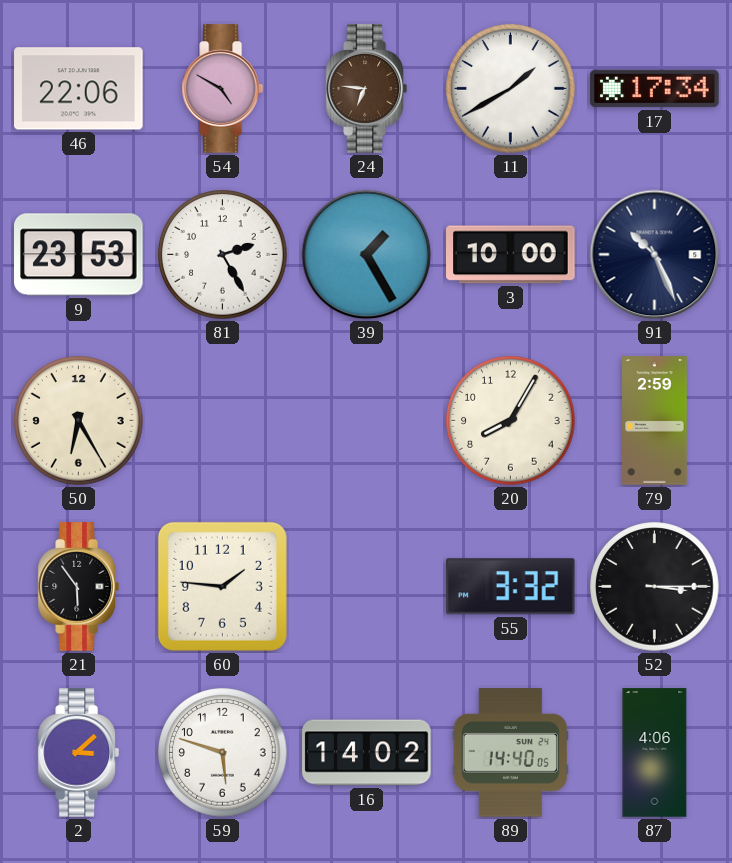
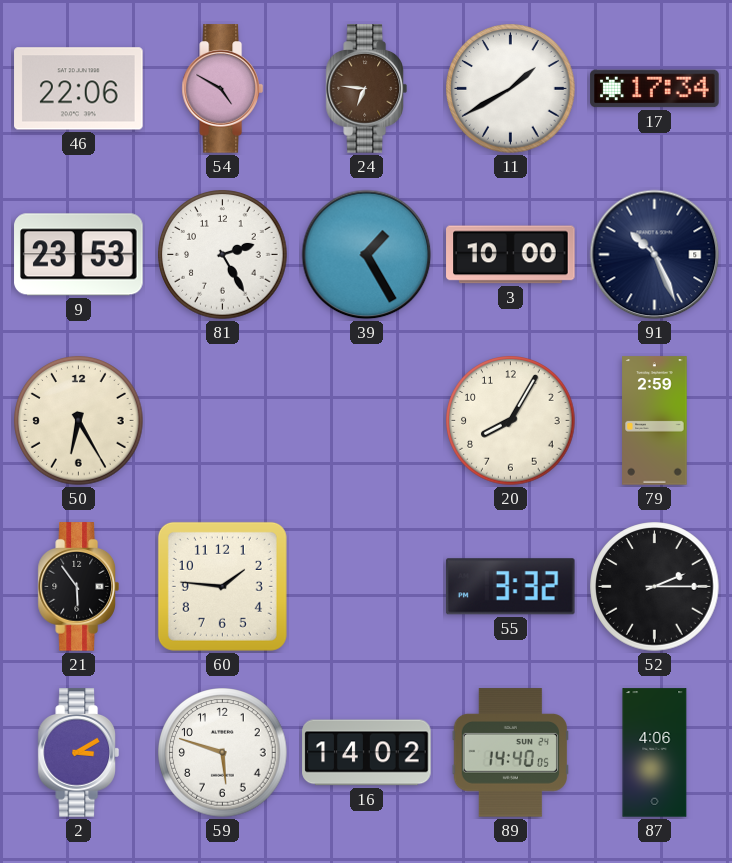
52: 3:15 -> 2:15
2: 3:08 -> 3:10
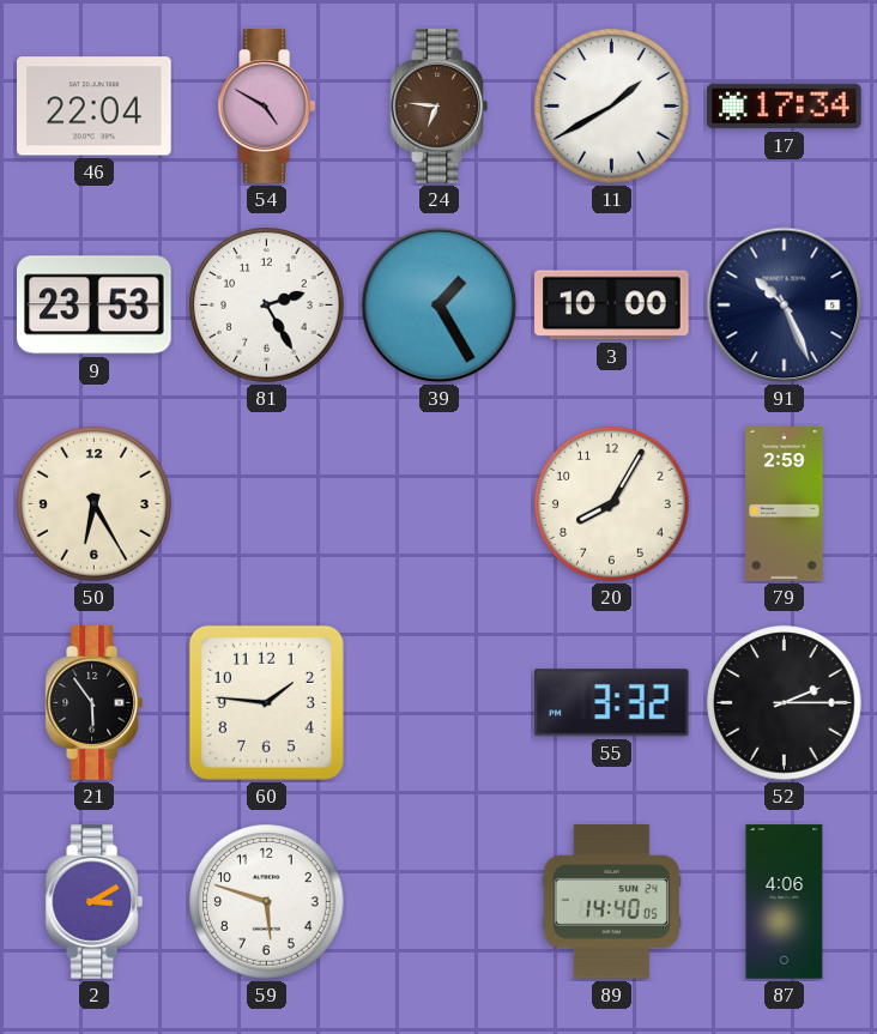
46: 22:06 -> 22:04
16: 14:02 -> none
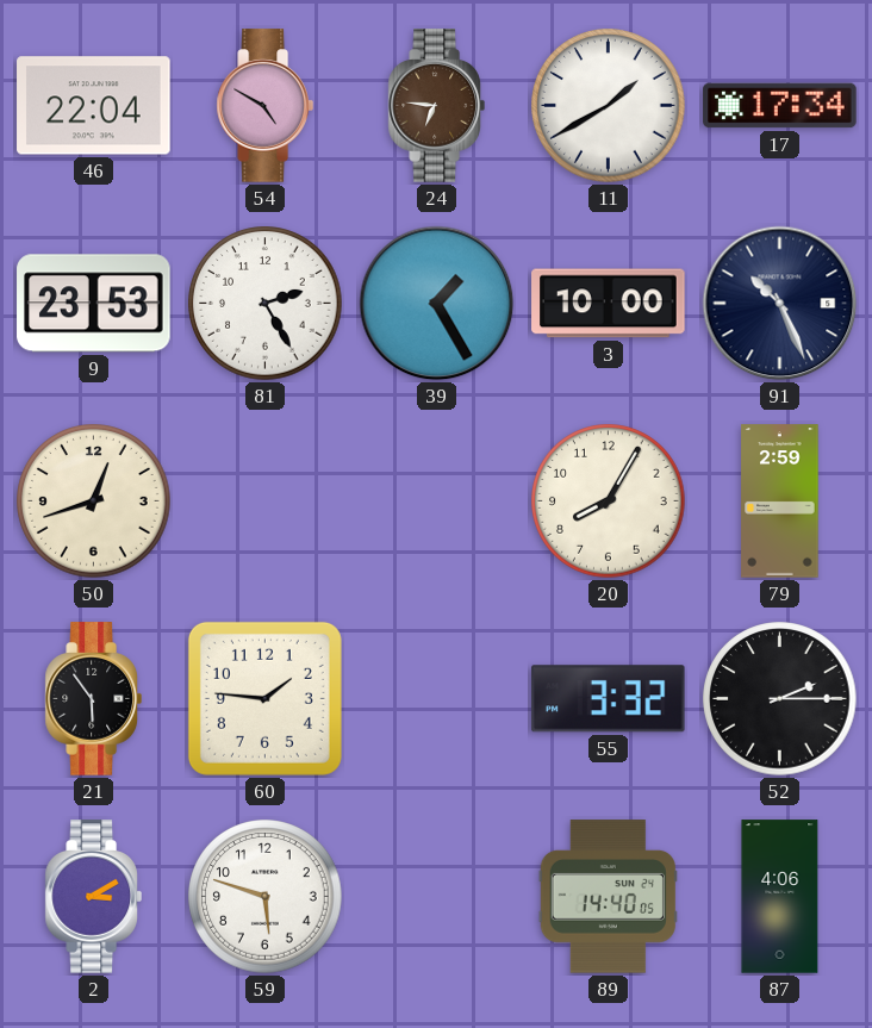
50: 6:25 -> 12:42
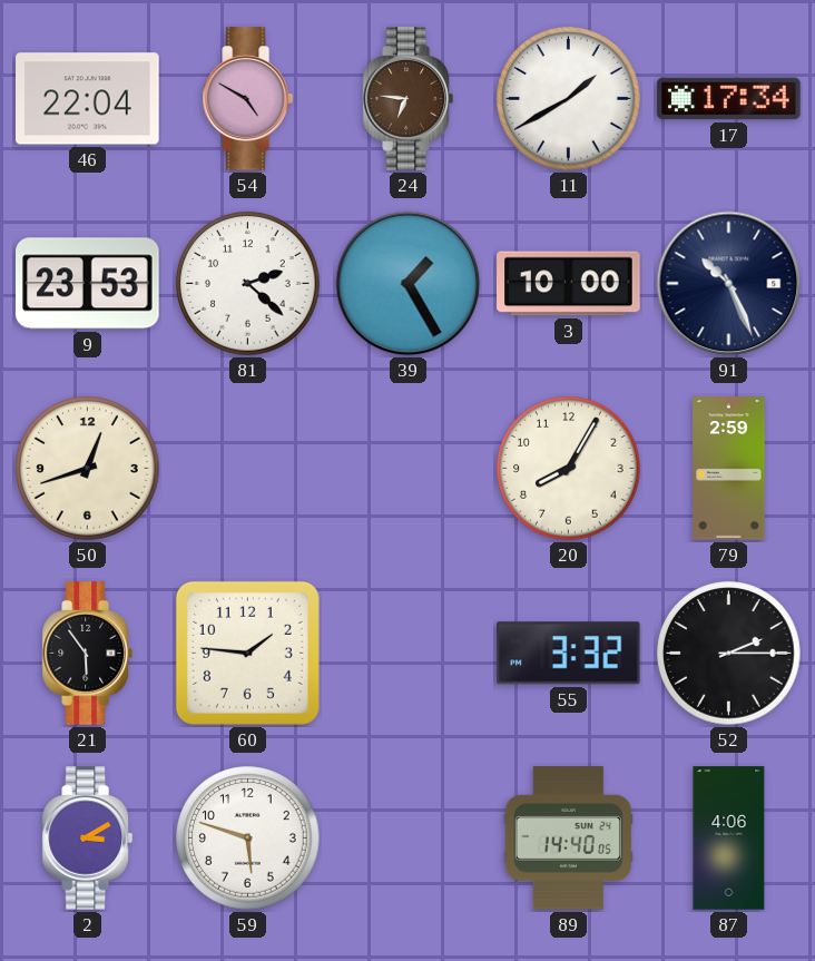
81: 2:25 -> 2:22
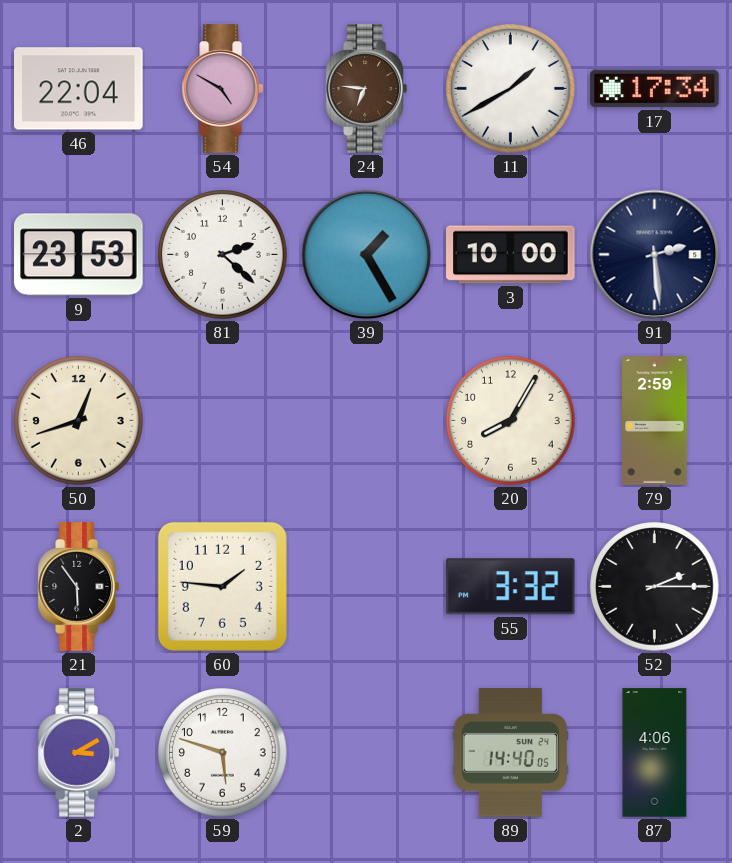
91: 10:26 -> 2:29
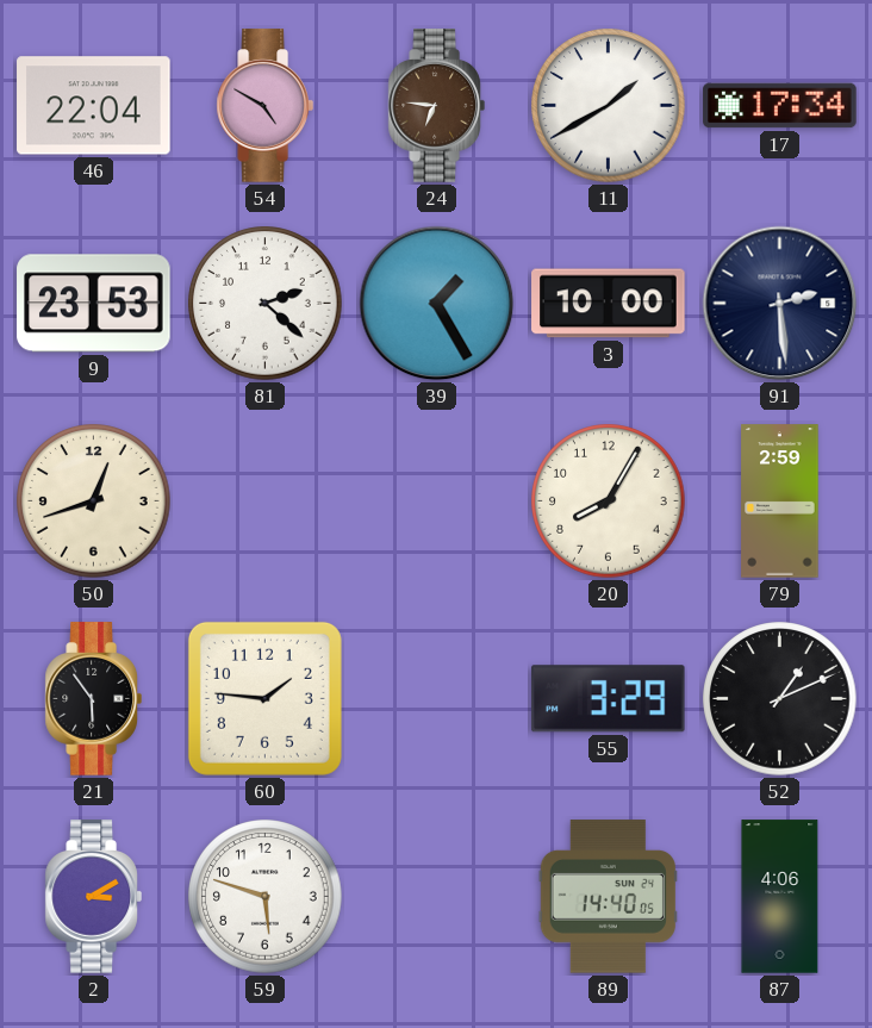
55: 3:32 -> 3:29
52: 2:15 -> 1:11
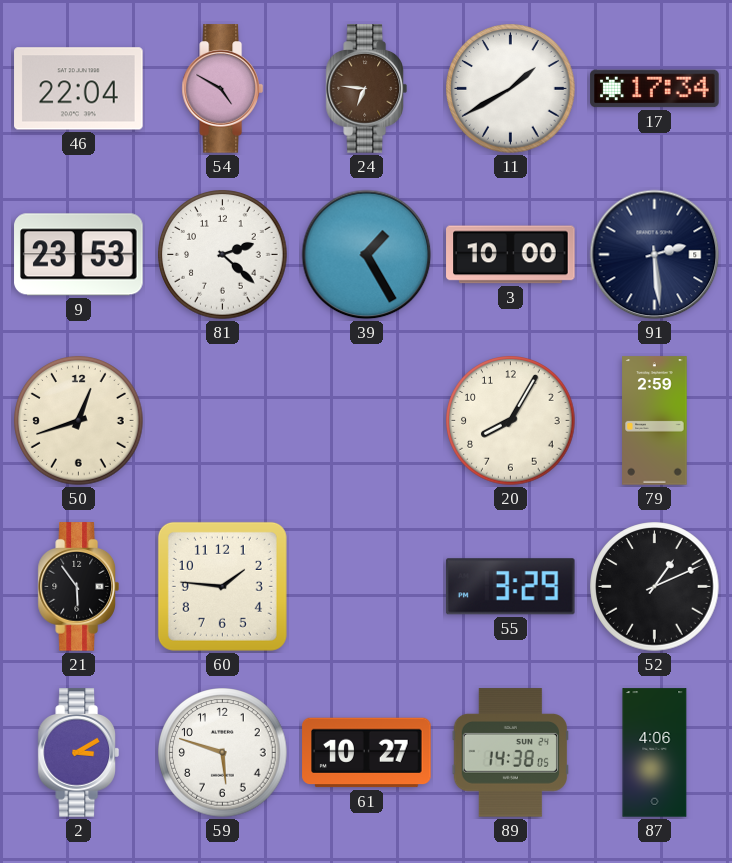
61: none -> 10:27
89: 14:40 -> 14:38
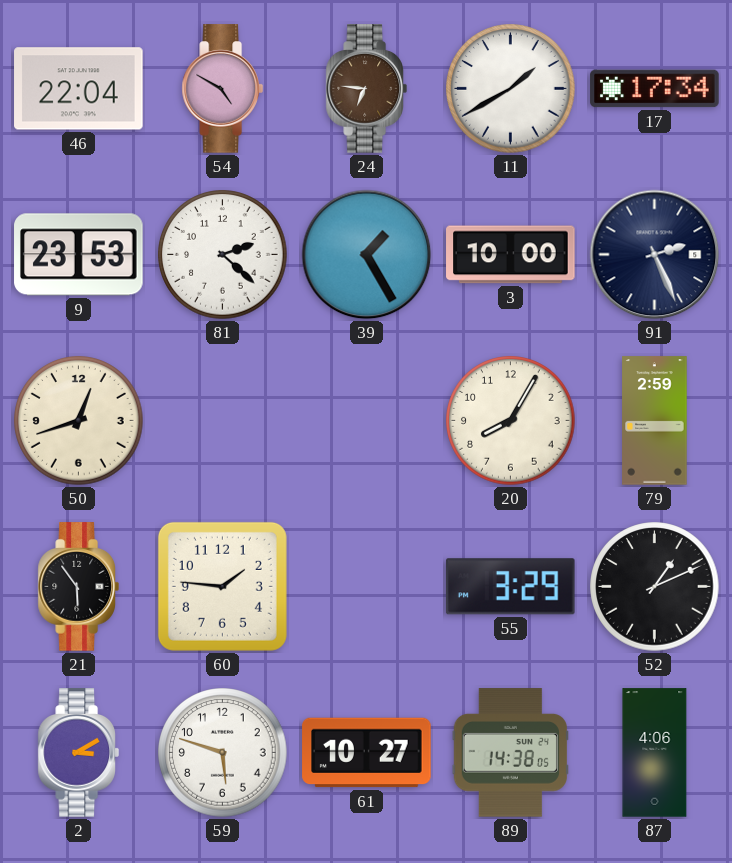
91: 2:29 -> 2:26
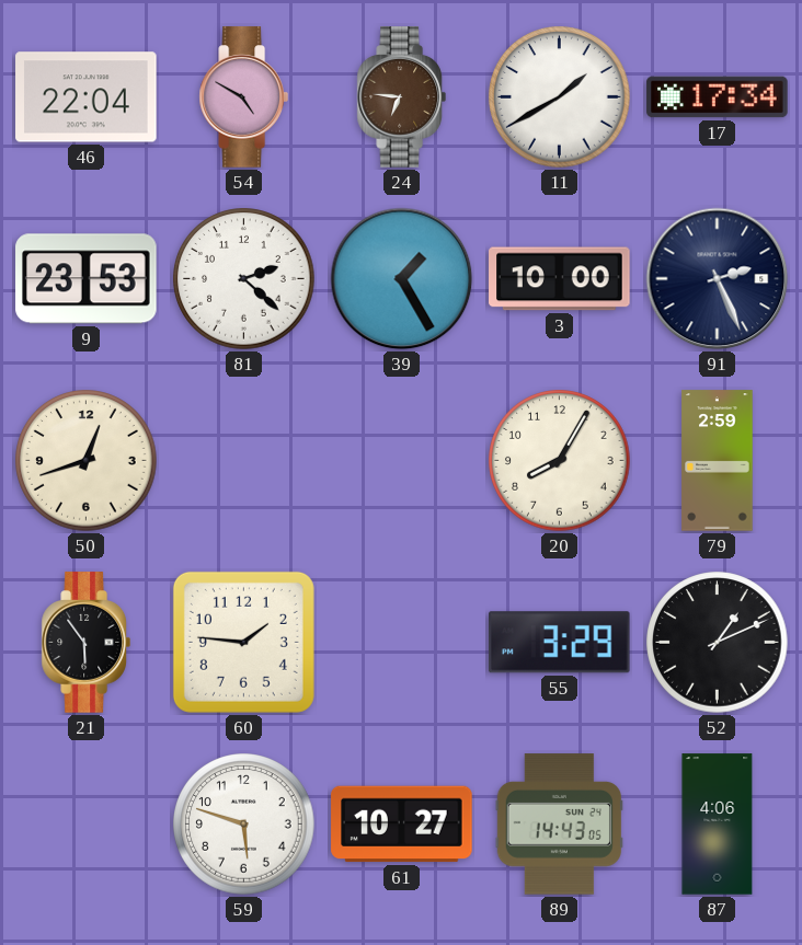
2: 3:10 -> none
89: 14:38 -> 14:43
